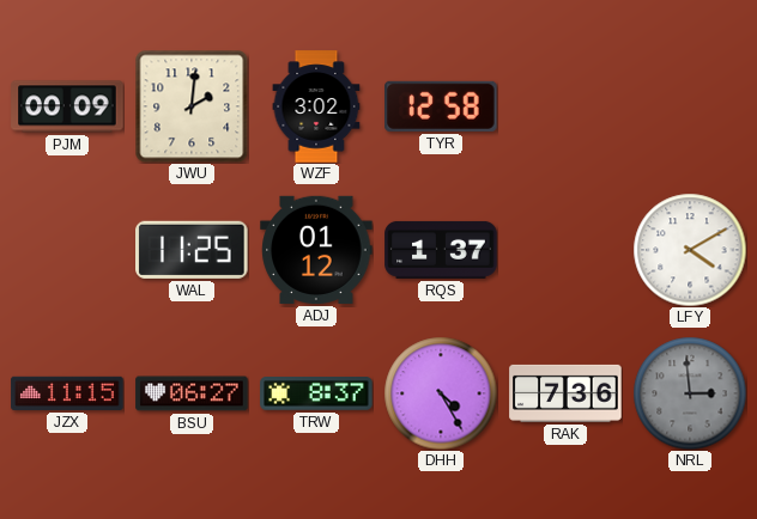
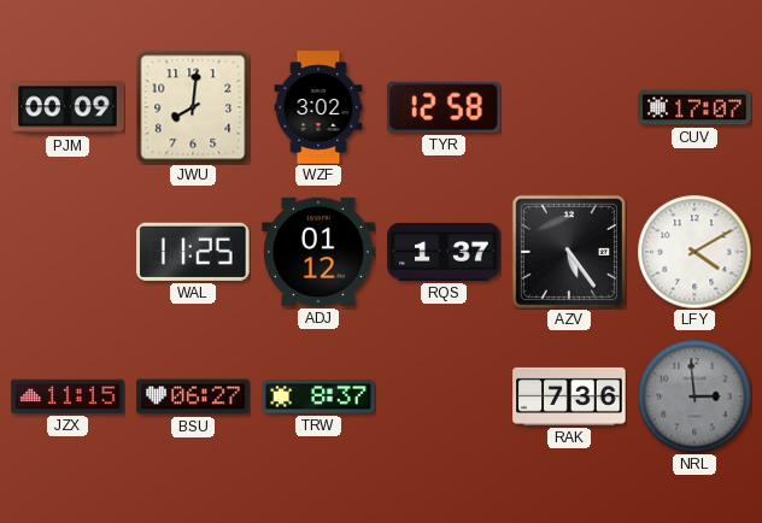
JWU: 2:01 -> 8:01
CUV: none -> 17:07
AZV: none -> 5:24
DHH: 4:25 -> none
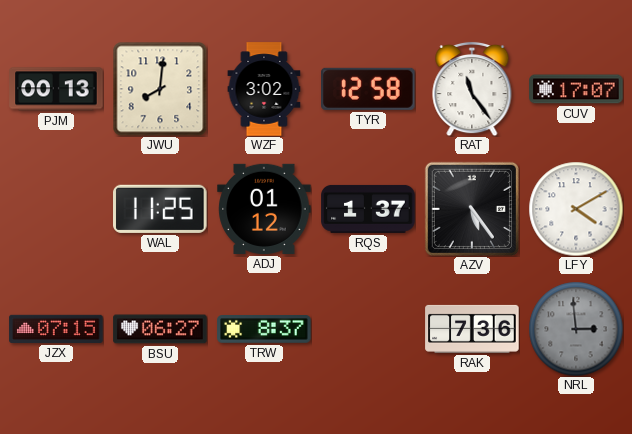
PJM: 00:09 -> 00:13
RAT: none -> 11:24
JZX: 11:15 -> 07:15
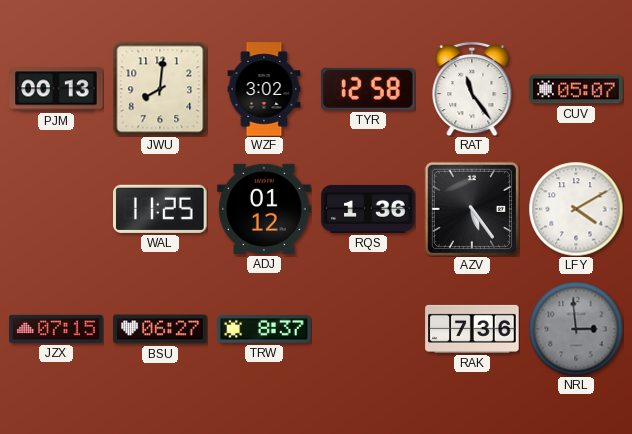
CUV: 17:07 -> 05:07
RQS: 1:37 -> 1:36
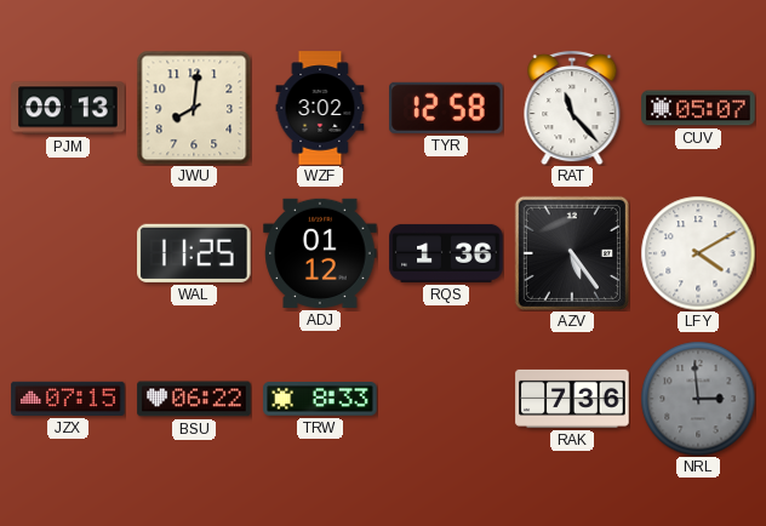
RAT: 11:24 -> 11:23
BSU: 06:27 -> 06:22
TRW: 8:37 -> 8:33
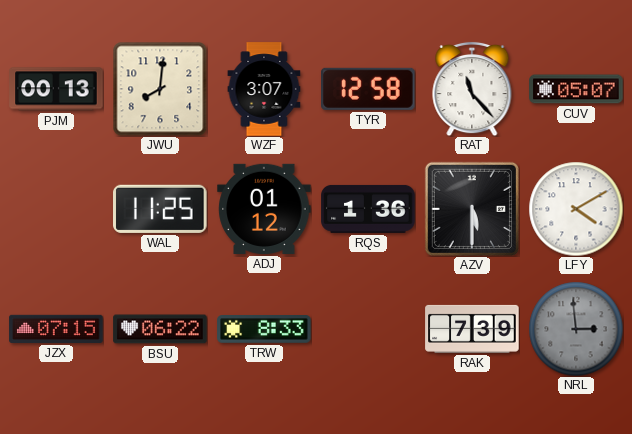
WZF: 3:02 -> 3:07
AZV: 5:24 -> 5:30
RAK: 7:36 -> 7:39
